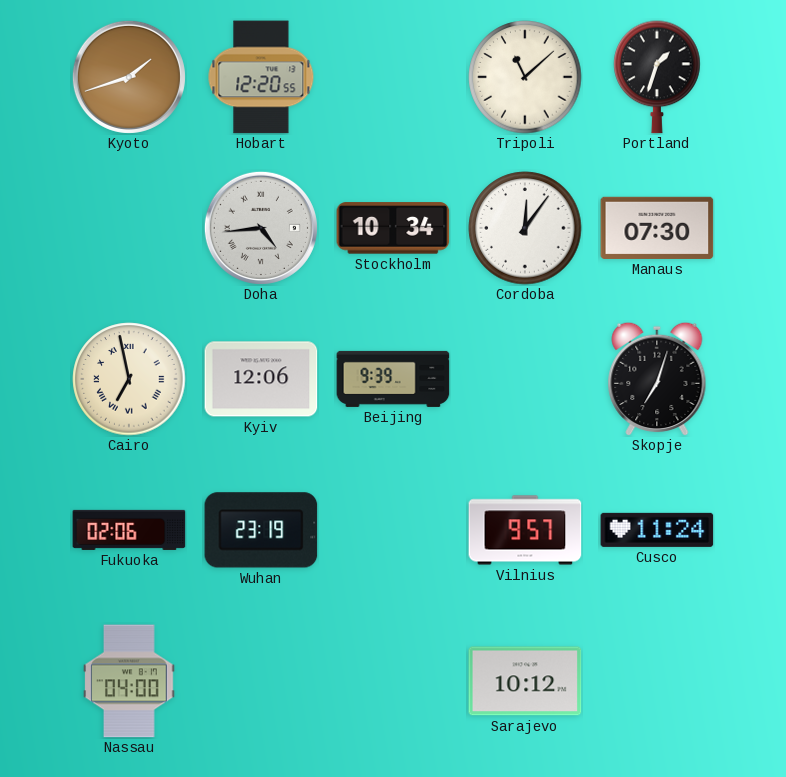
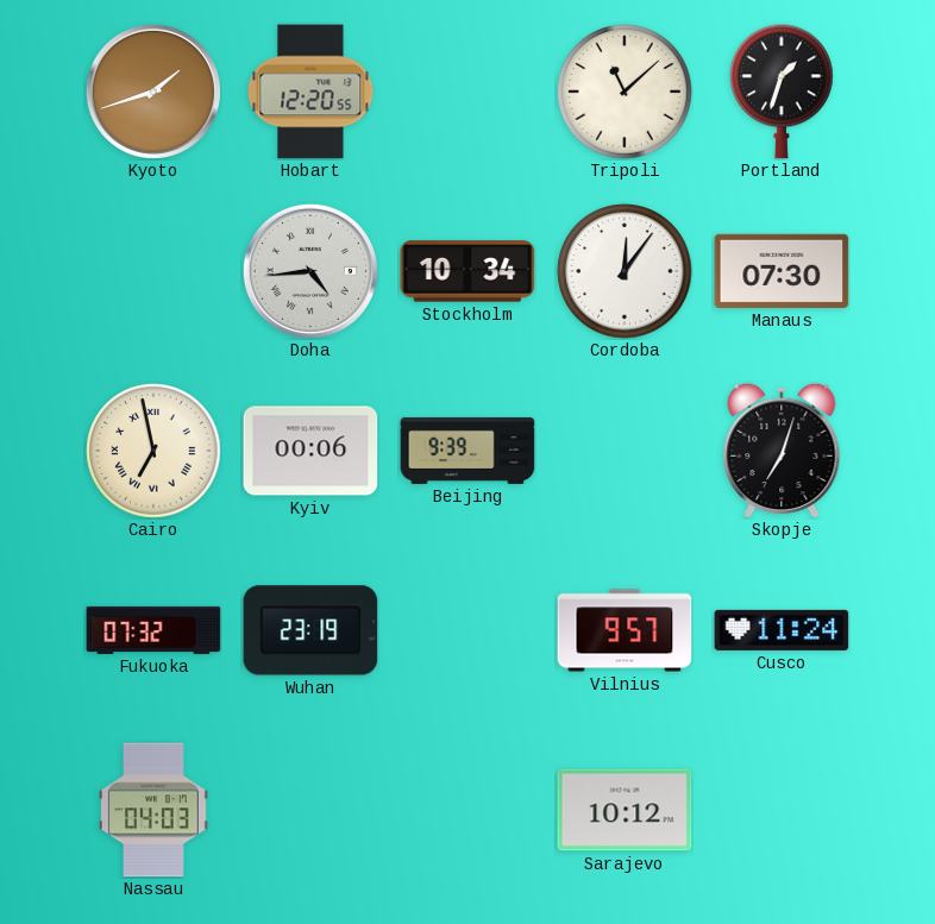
Kyiv: 12:06 -> 00:06
Fukuoka: 02:06 -> 07:32
Nassau: 04:00 -> 04:03
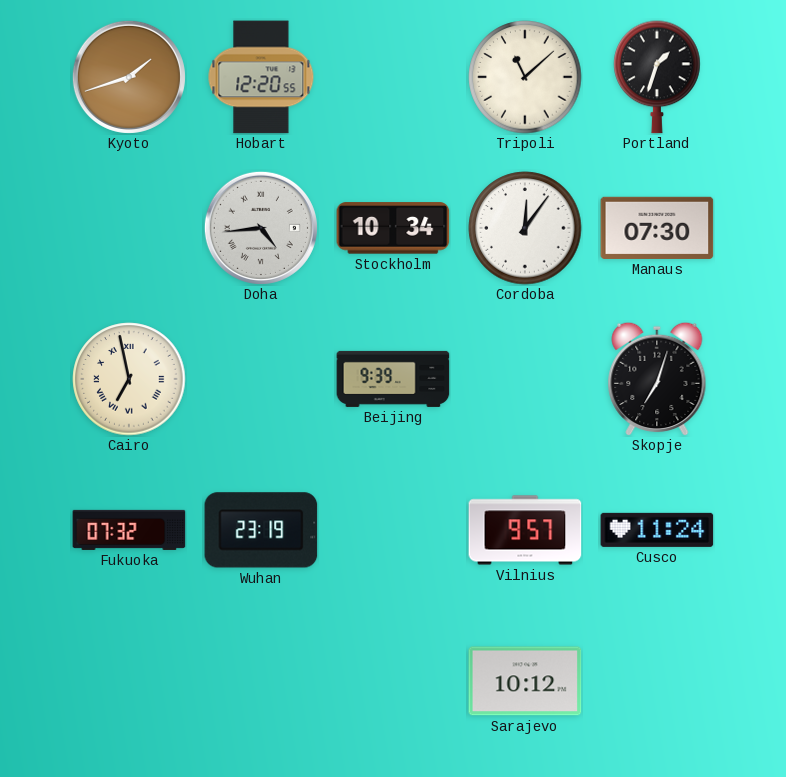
Kyiv: 00:06 -> none
Nassau: 04:03 -> none
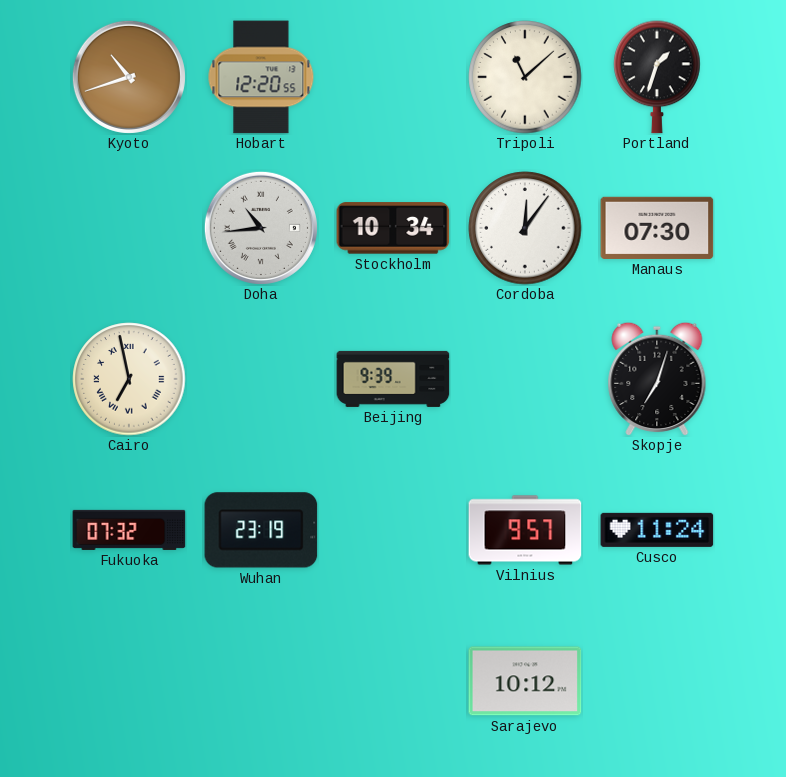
Kyoto: 1:42 -> 10:42
Doha: 4:44 -> 10:44
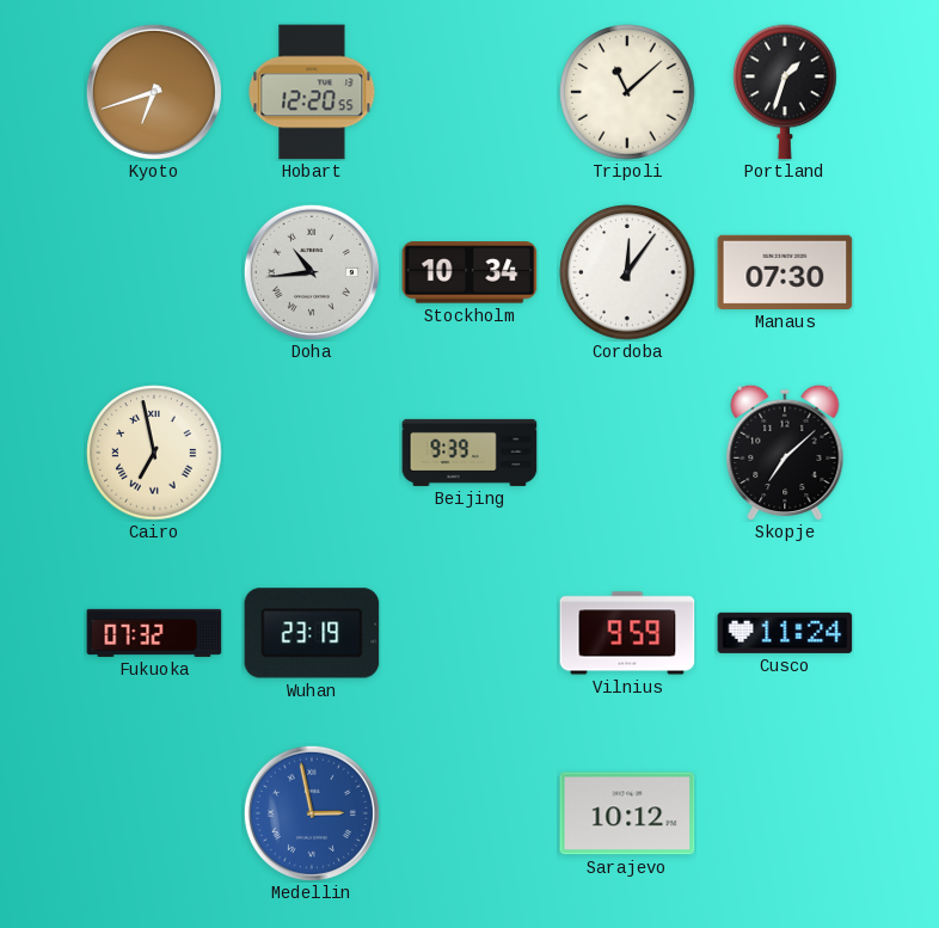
Kyoto: 10:42 -> 6:42
Skopje: 7:03 -> 7:08
Vilnius: 9:57 -> 9:59
Medellin: none -> 2:58
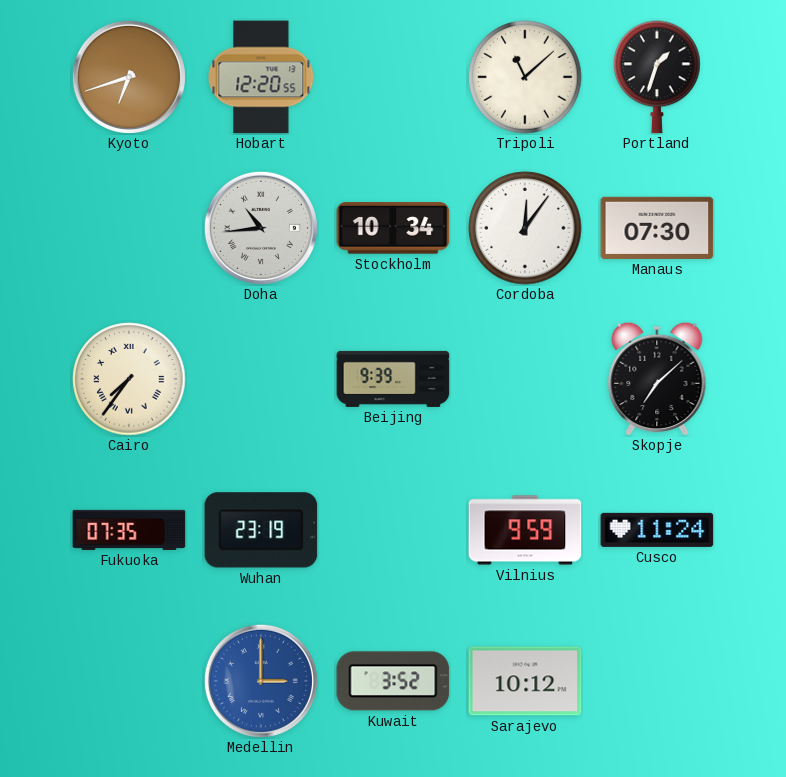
Cairo: 6:58 -> 7:36
Fukuoka: 07:32 -> 07:35
Medellin: 2:58 -> 3:00
Kuwait: none -> 3:52
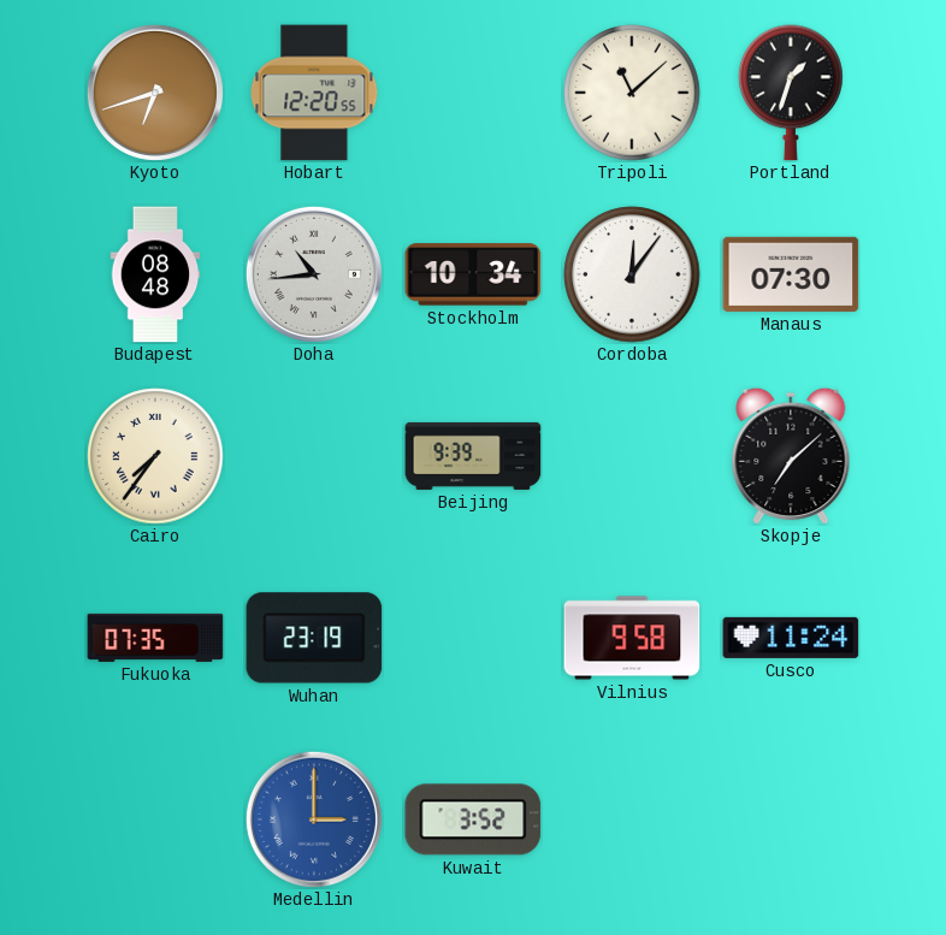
Budapest: none -> 08:48
Vilnius: 9:59 -> 9:58
Sarajevo: 10:12 -> none
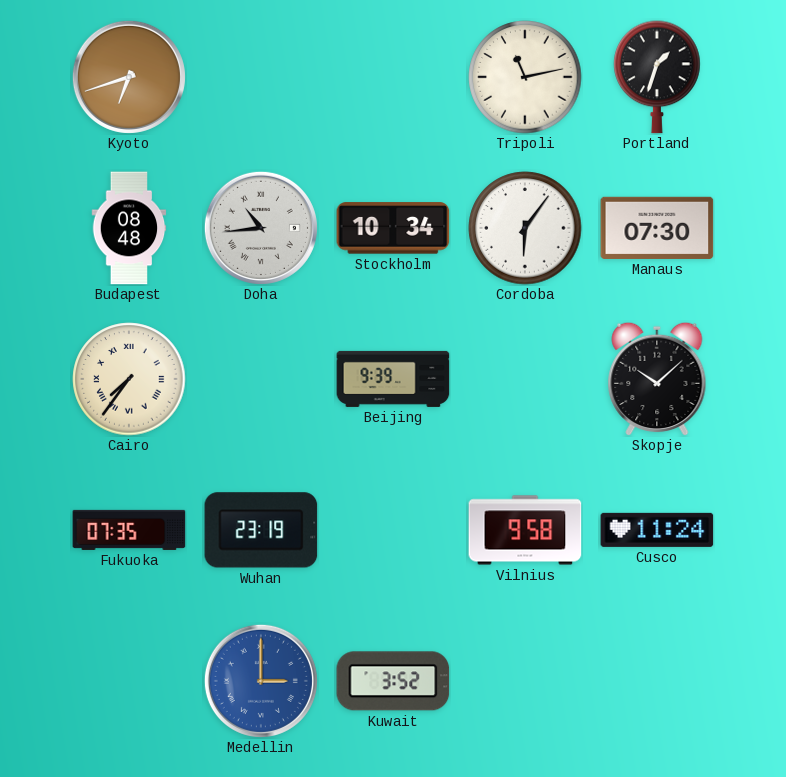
Hobart: 12:20 -> none
Tripoli: 11:08 -> 11:13
Cordoba: 12:06 -> 6:06
Skopje: 7:08 -> 10:08
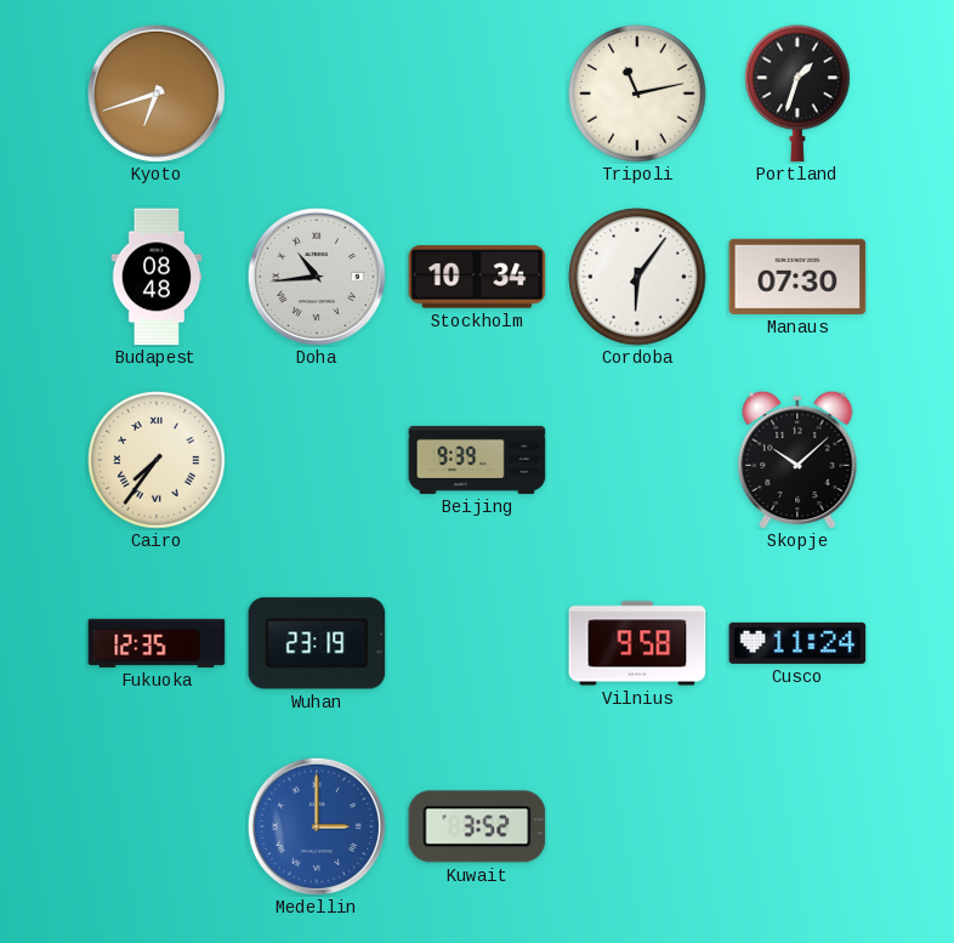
Fukuoka: 07:35 -> 12:35
